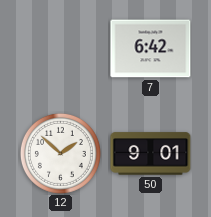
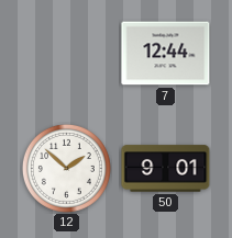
7: 6:42 -> 12:44
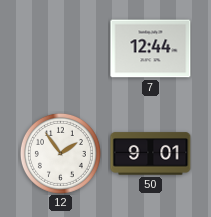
12: 1:52 -> 1:54
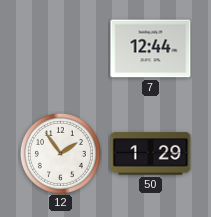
50: 9:01 -> 1:29
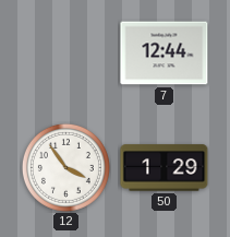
12: 1:54 -> 3:54
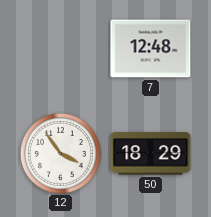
7: 12:44 -> 12:48
50: 1:29 -> 18:29
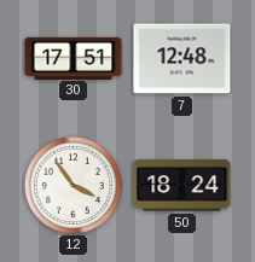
30: none -> 17:51
50: 18:29 -> 18:24
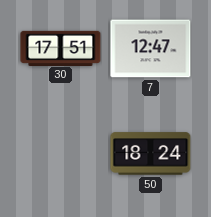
7: 12:48 -> 12:47
12: 3:54 -> none
